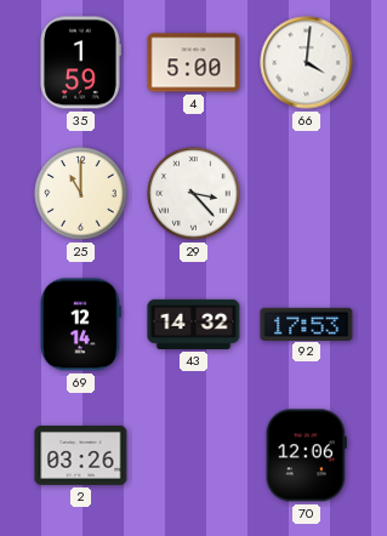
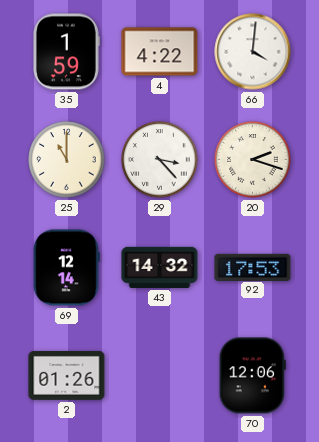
4: 5:00 -> 4:22
20: none -> 2:18
2: 03:26 -> 01:26
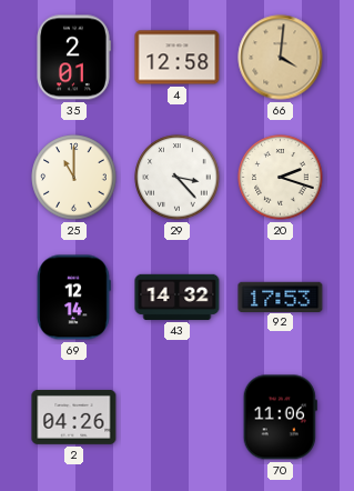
35: 1:59 -> 2:01
4: 4:22 -> 12:58
66 dial: white -> champagne
2: 01:26 -> 04:26
70: 12:06 -> 11:06
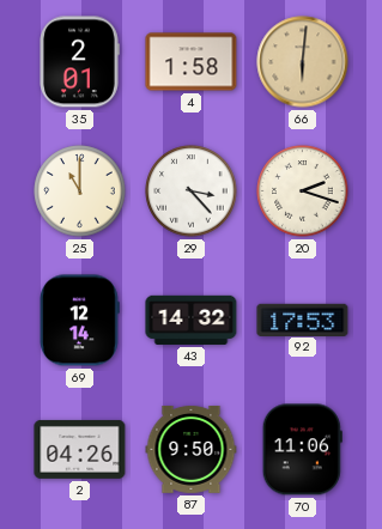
4: 12:58 -> 1:58
66: 4:01 -> 6:01
87: none -> 9:50
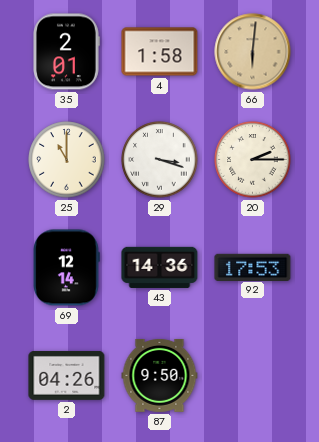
29: 3:23 -> 3:18
20: 2:18 -> 2:15
43: 14:32 -> 14:36
70: 11:06 -> none
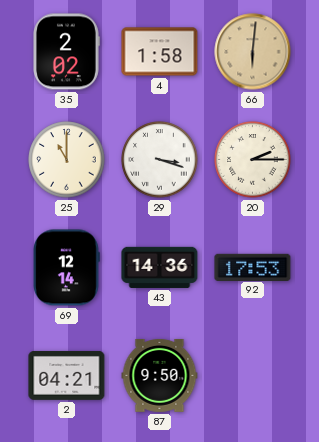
35: 2:01 -> 2:02
2: 04:26 -> 04:21
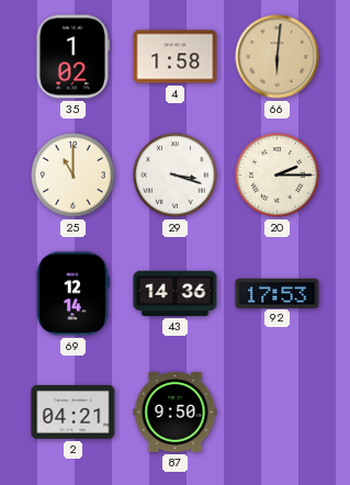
35: 2:02 -> 1:02
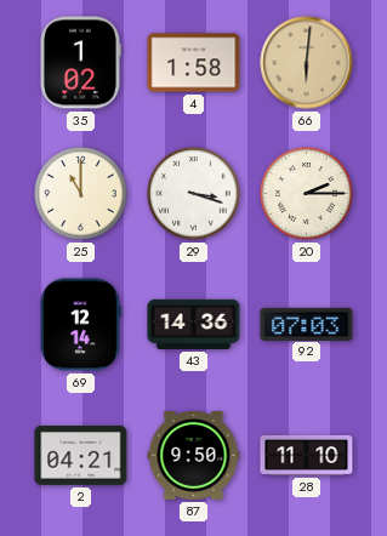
92: 17:53 -> 07:03
28: none -> 11:10
